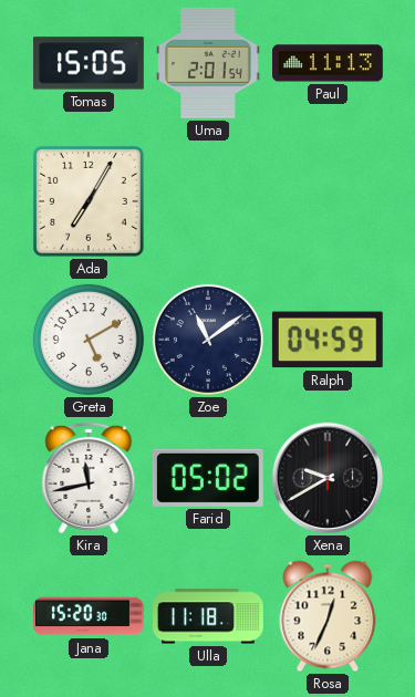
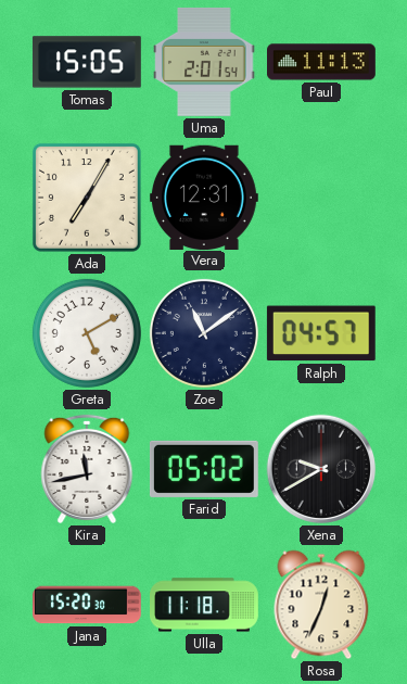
Vera: none -> 12:31
Ralph: 04:59 -> 04:57
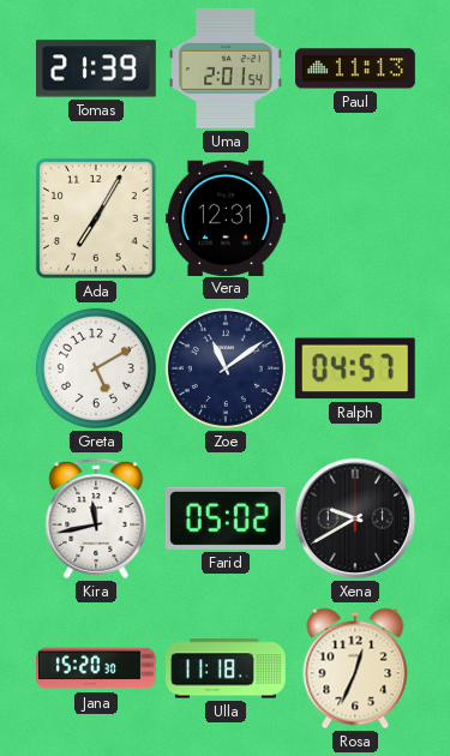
Tomas: 15:05 -> 21:39
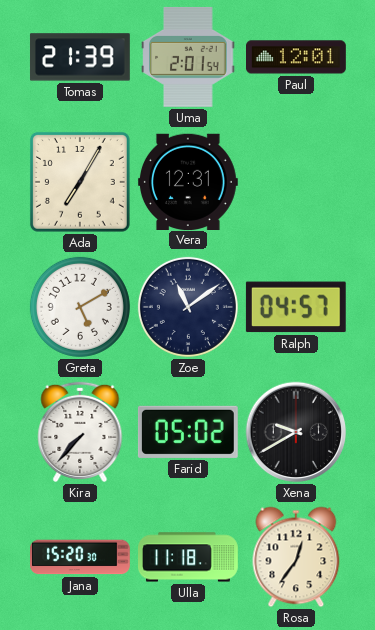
Paul: 11:13 -> 12:01
Kira: 11:43 -> 7:37
Rosa: 12:34 -> 12:36
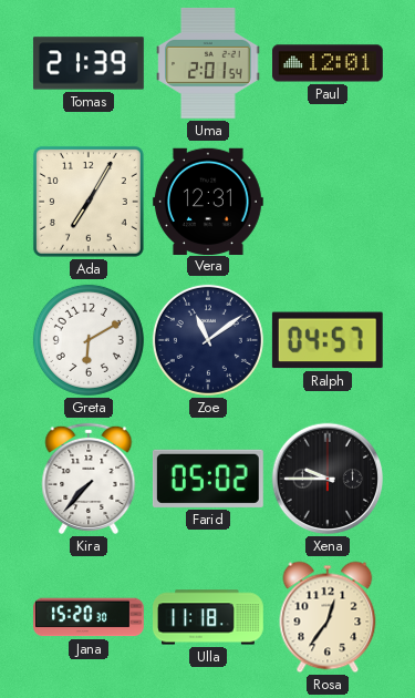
Greta: 5:10 -> 6:10
Xena: 9:40 -> 9:45
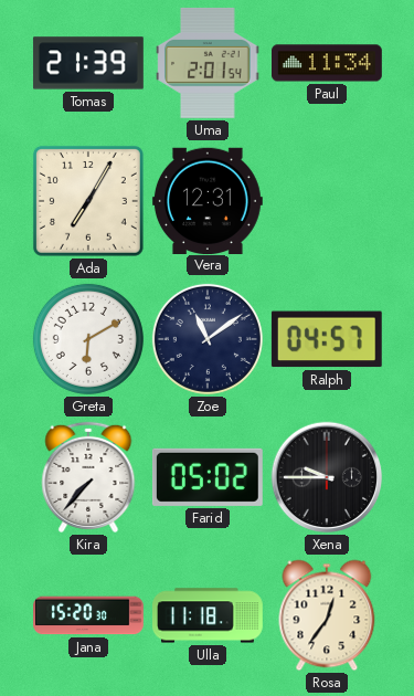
Paul: 12:01 -> 11:34
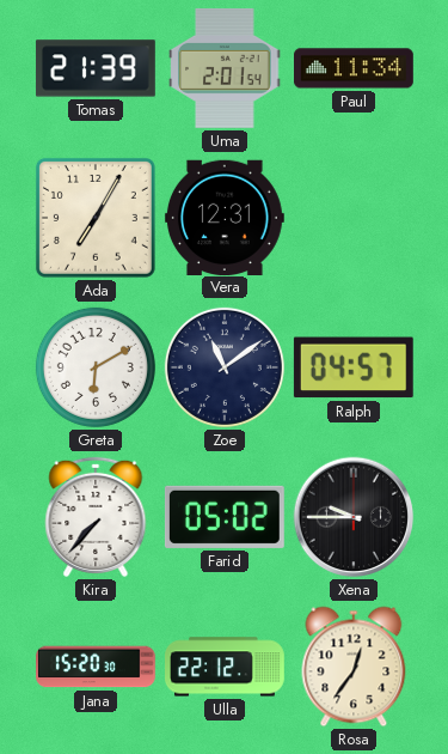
Ulla: 11:18 -> 22:12
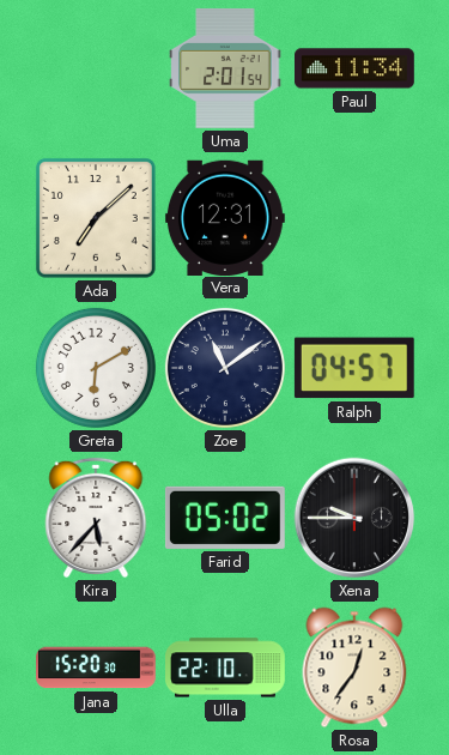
Tomas: 21:39 -> none
Ada: 7:05 -> 7:08
Kira: 7:37 -> 5:37
Ulla: 22:12 -> 22:10
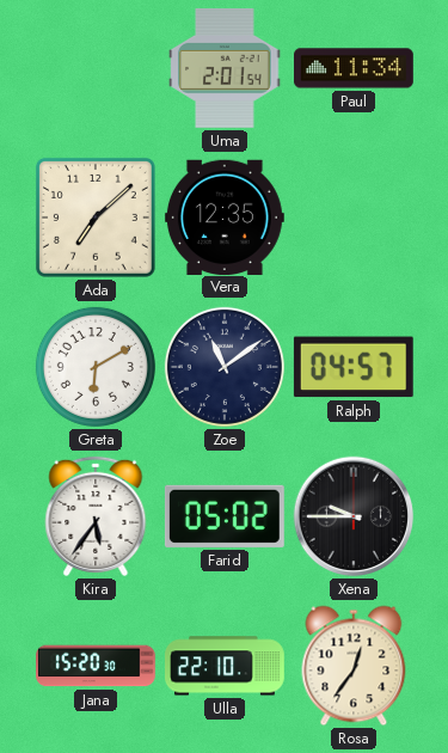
Vera: 12:31 -> 12:35
Kira: 5:37 -> 5:36
